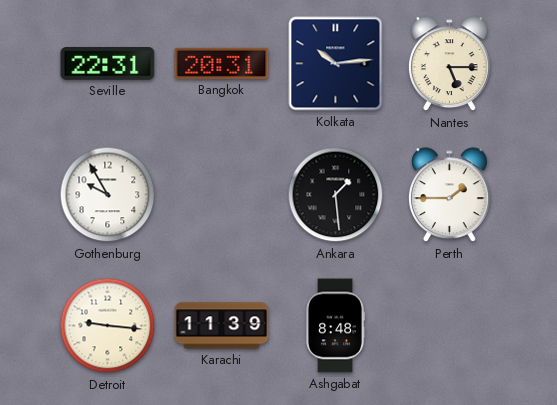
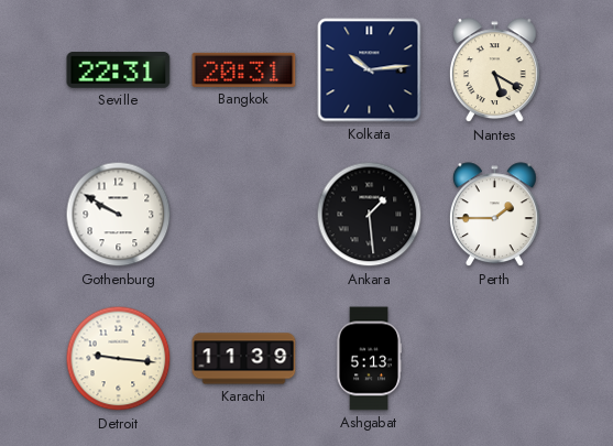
Nantes: 5:15 -> 5:20
Gothenburg: 9:55 -> 9:50
Ashgabat: 8:48 -> 5:13
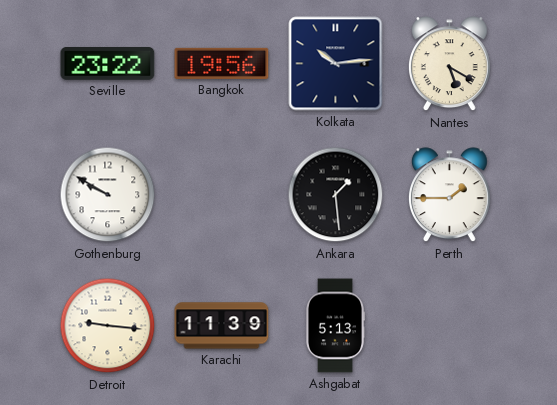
Seville: 22:31 -> 23:22
Bangkok: 20:31 -> 19:56
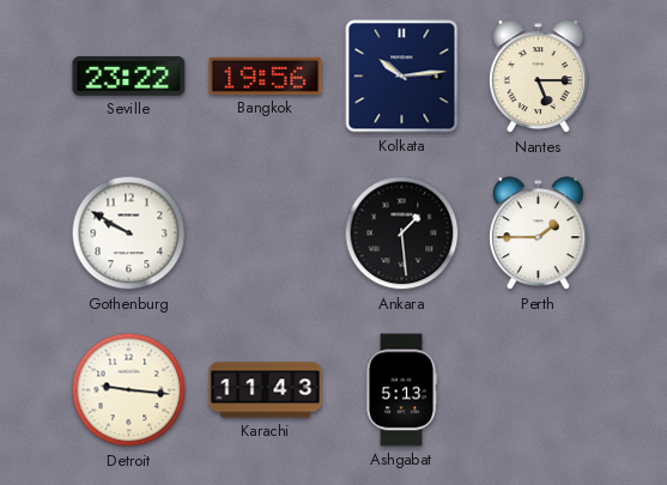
Nantes: 5:20 -> 5:15
Karachi: 11:39 -> 11:43
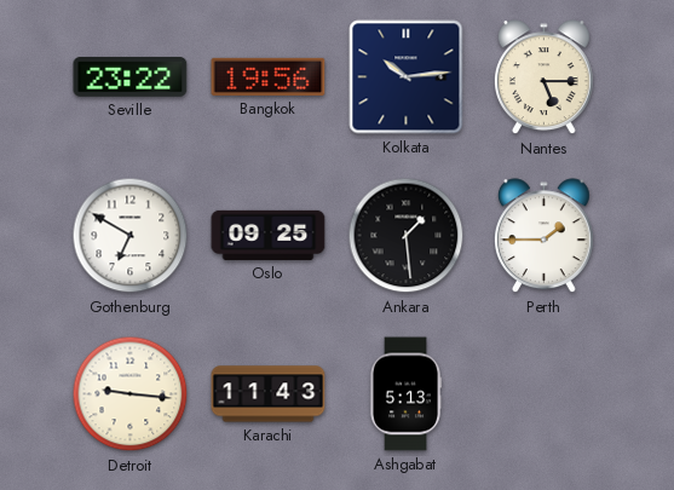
Gothenburg: 9:50 -> 6:50
Oslo: none -> 09:25
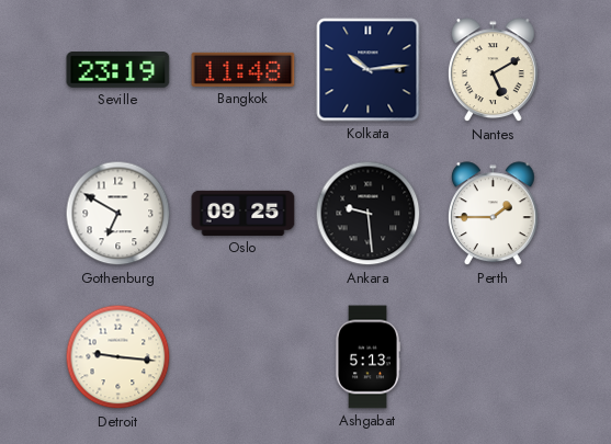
Seville: 23:22 -> 23:19
Bangkok: 19:56 -> 11:48
Nantes: 5:15 -> 5:10
Ankara: 1:29 -> 9:29
Karachi: 11:43 -> none
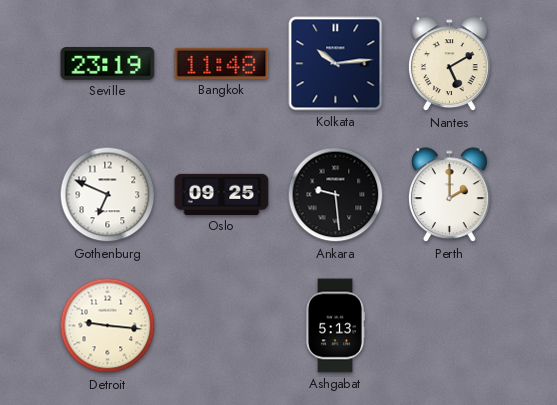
Gothenburg: 6:50 -> 6:49
Perth: 1:45 -> 2:00
